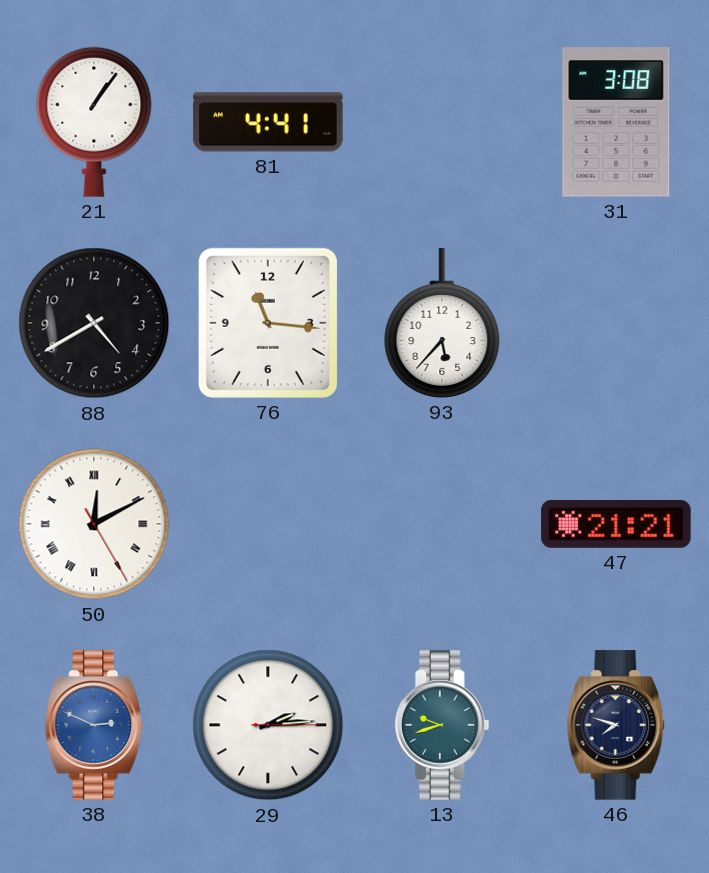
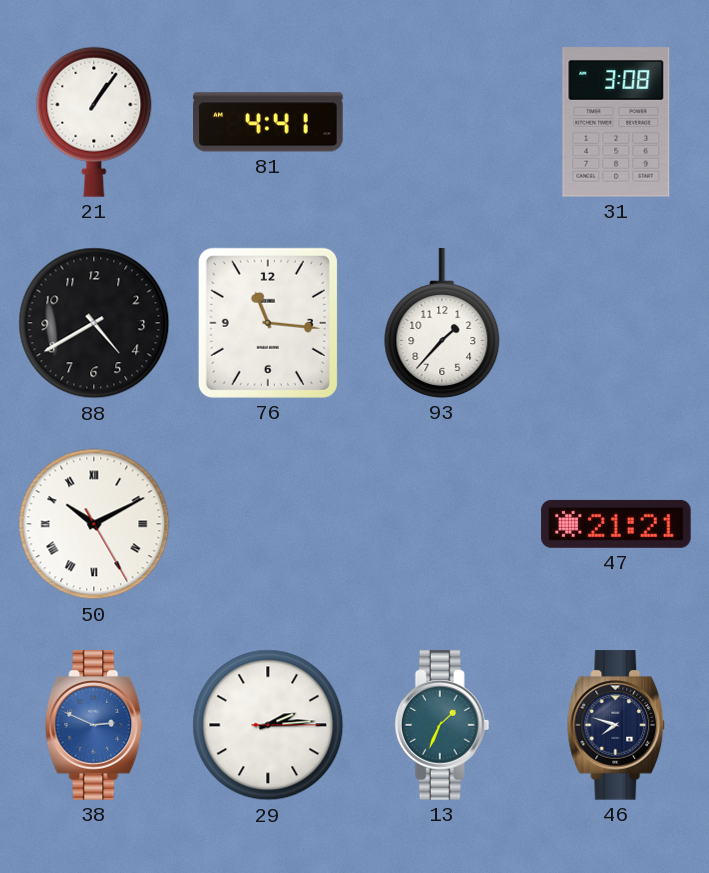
93: 5:37 -> 1:37
50: 12:10 -> 10:10
13: 9:42 -> 1:34
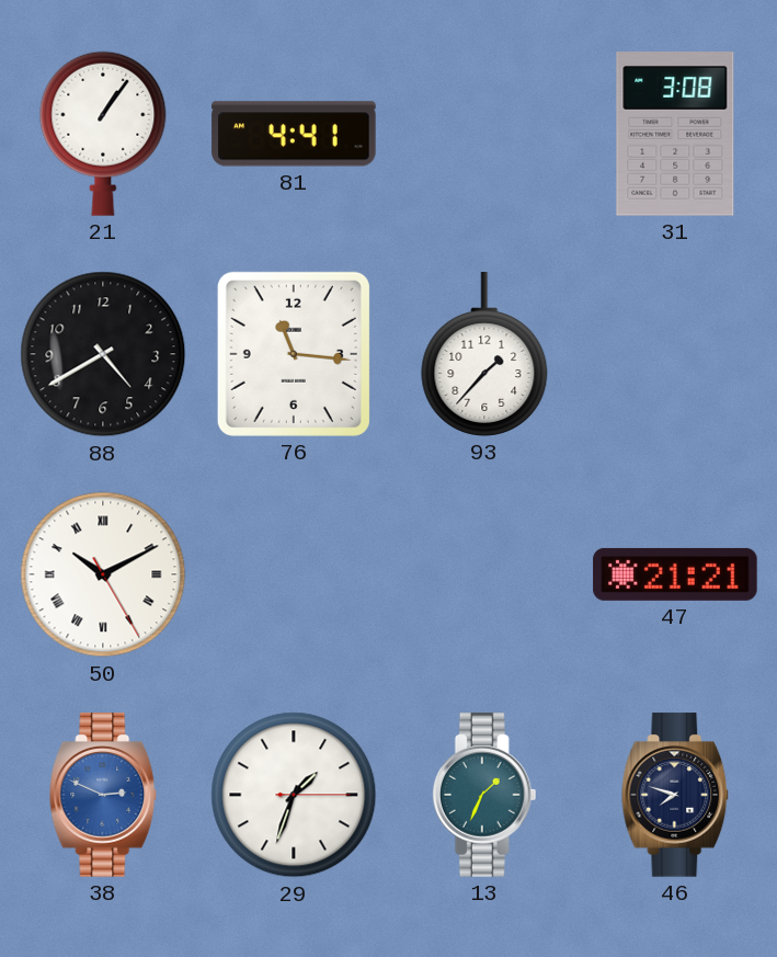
29: 2:14 -> 1:33
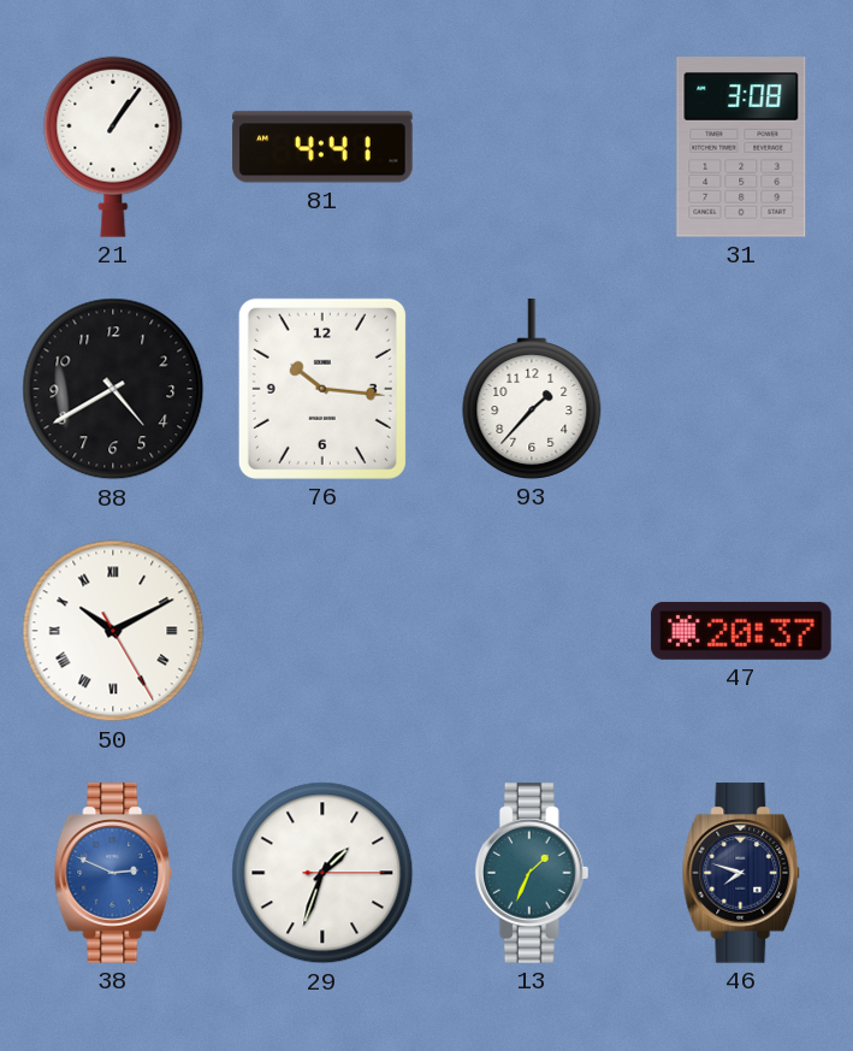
76: 11:16 -> 10:16
47: 21:21 -> 20:37
